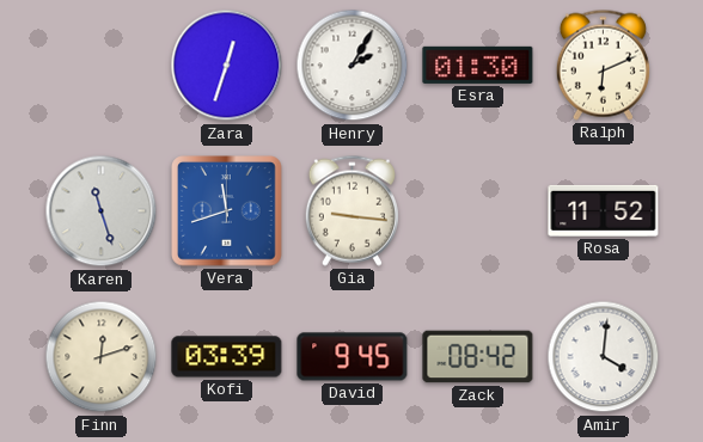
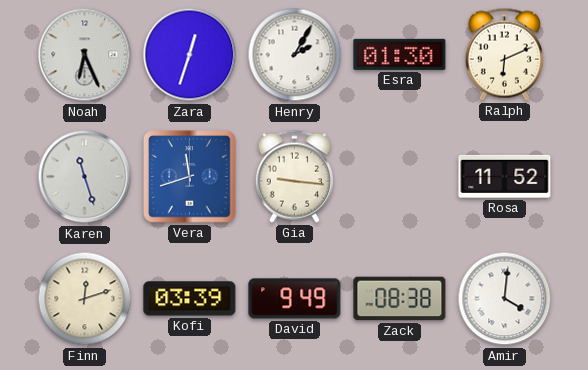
Noah: none -> 6:26
David: 9:45 -> 9:49
Zack: 08:42 -> 08:38
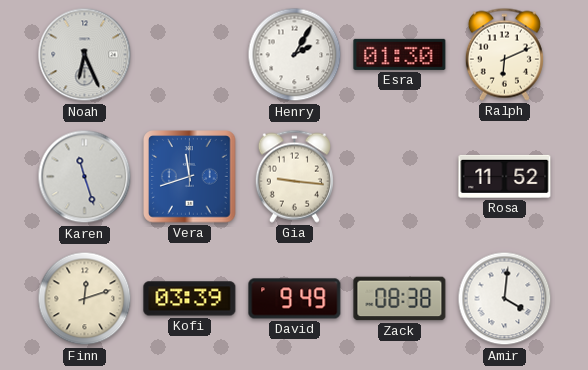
Zara: 12:33 -> none
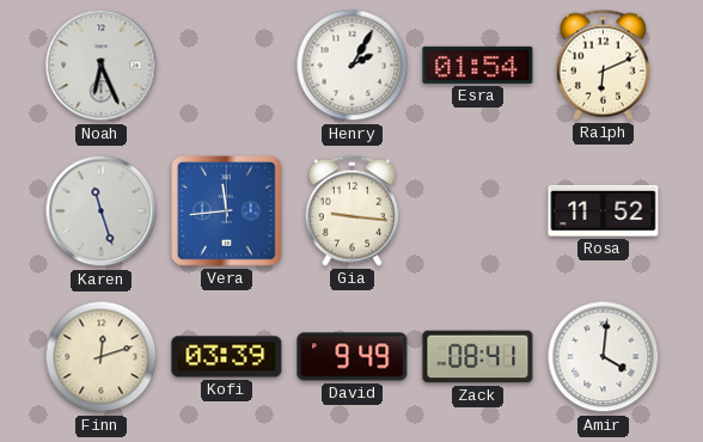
Esra: 01:30 -> 01:54
Vera: 11:42 -> 11:44
Zack: 08:38 -> 08:41
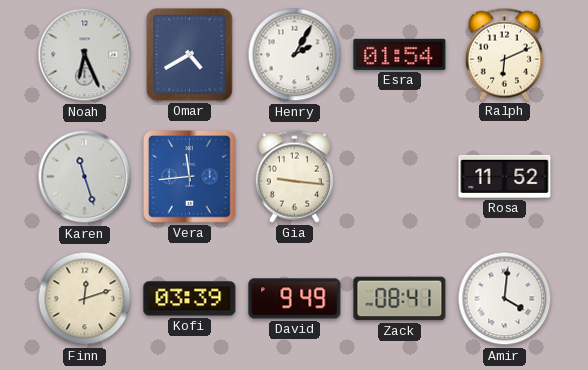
Omar: none -> 4:40
